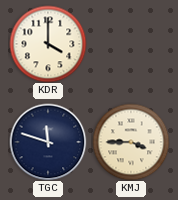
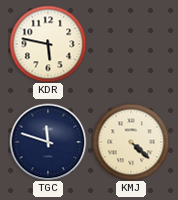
KDR: 4:00 -> 5:47
KMJ: 3:45 -> 4:22
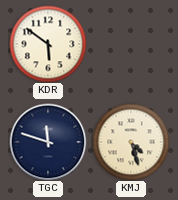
KDR: 5:47 -> 5:51
KMJ: 4:22 -> 4:27
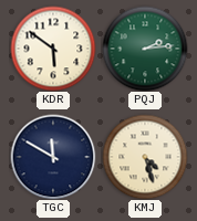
PQJ: none -> 2:14
TGC: 11:48 -> 11:50
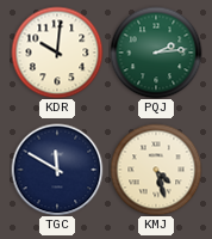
KDR: 5:51 -> 10:01
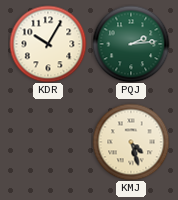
KDR: 10:01 -> 10:05
TGC: 11:50 -> none
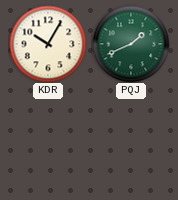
PQJ: 2:14 -> 1:41
KMJ: 4:27 -> none
